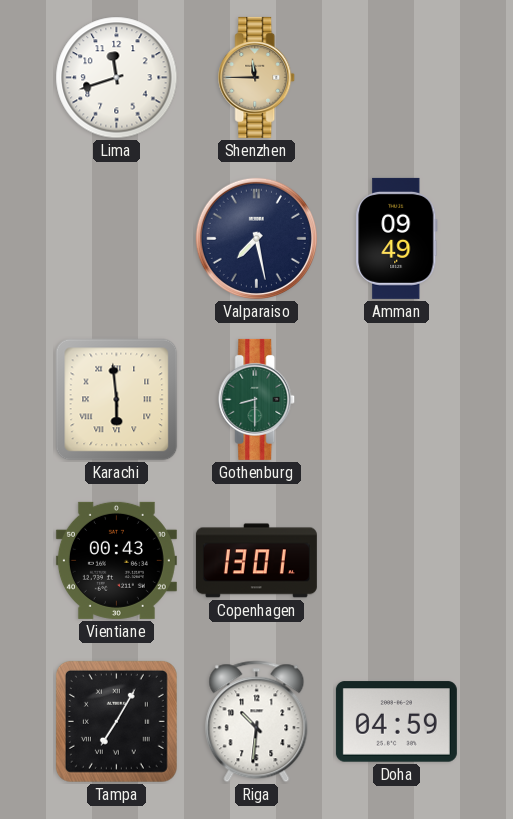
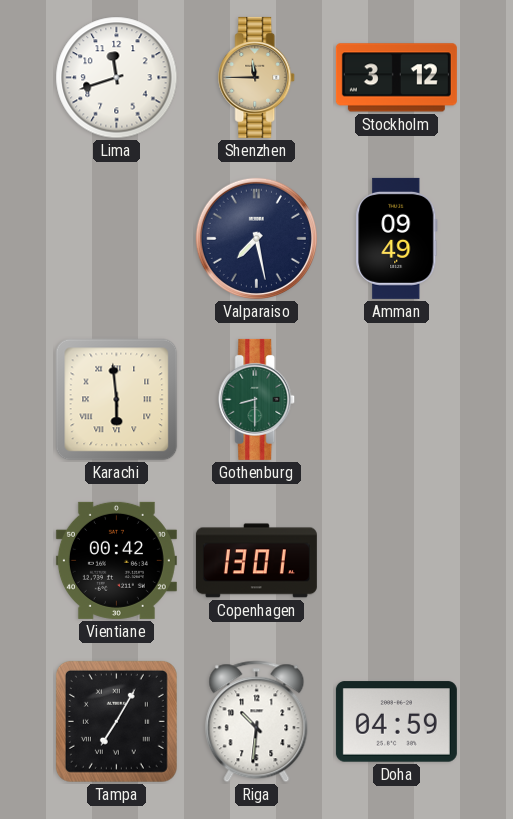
Stockholm: none -> 3:12
Vientiane: 00:43 -> 00:42
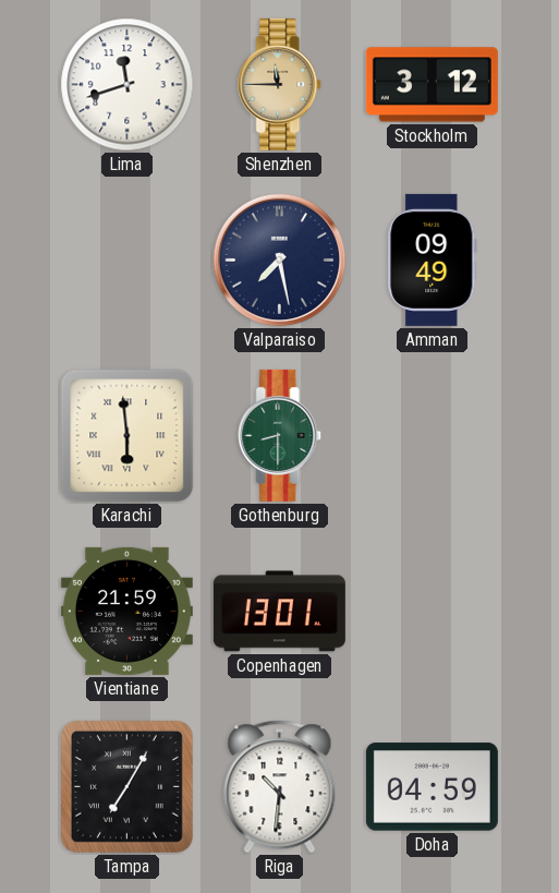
Vientiane: 00:42 -> 21:59
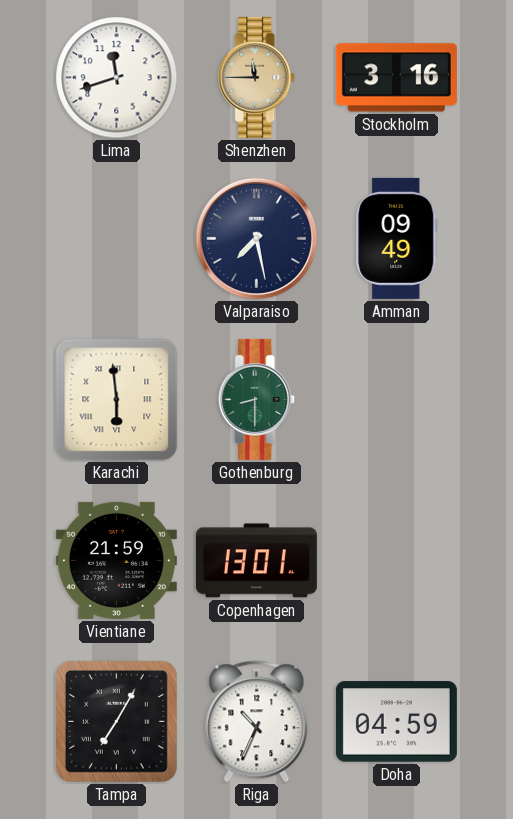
Stockholm: 3:12 -> 3:16
Riga: 10:31 -> 10:34
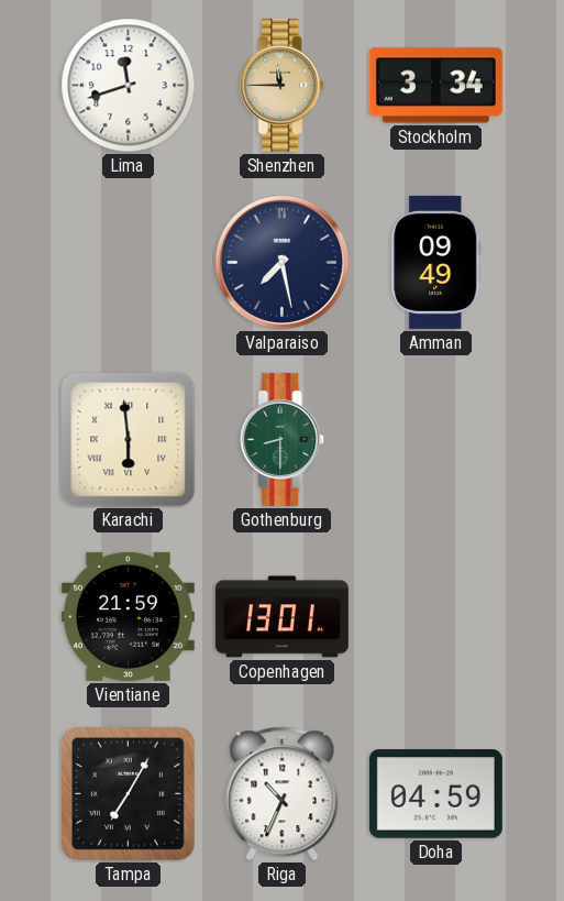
Stockholm: 3:16 -> 3:34
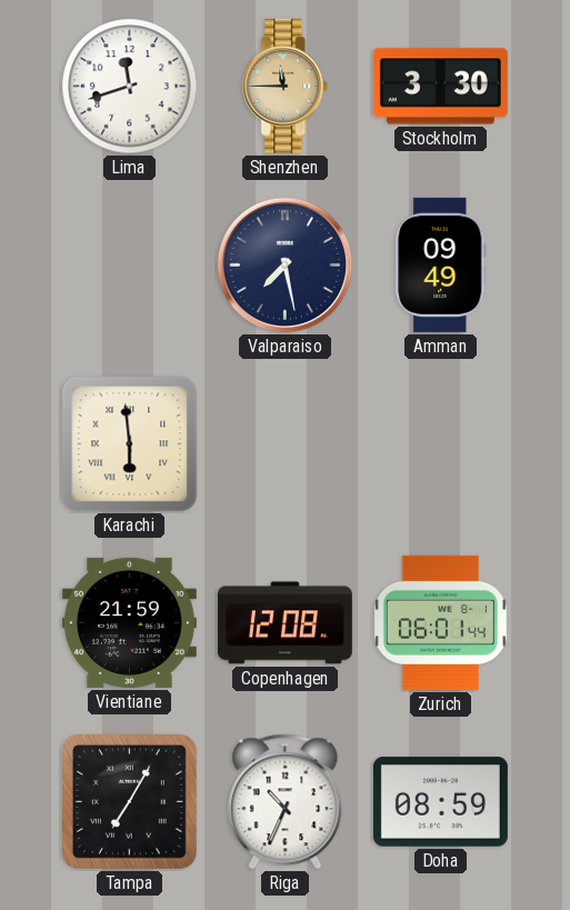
Stockholm: 3:34 -> 3:30
Gothenburg: 8:30 -> none
Copenhagen: 13:01 -> 12:08
Zurich: none -> 06:01
Doha: 04:59 -> 08:59
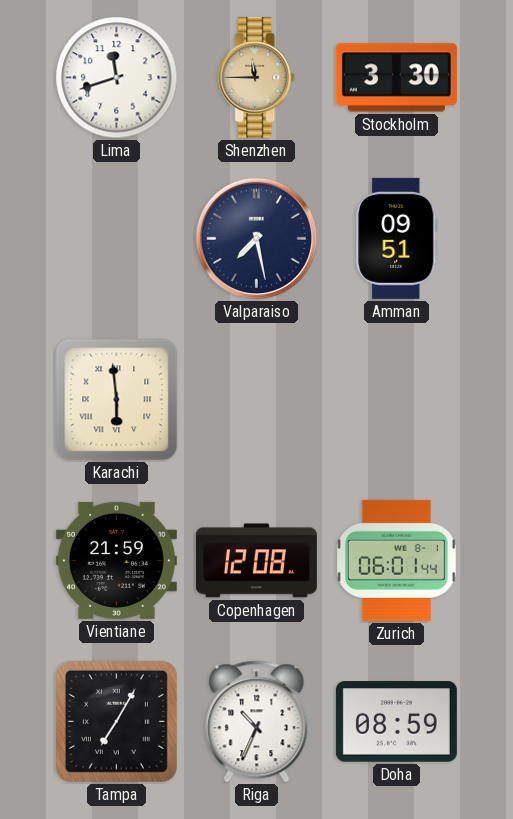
Amman: 09:49 -> 09:51
